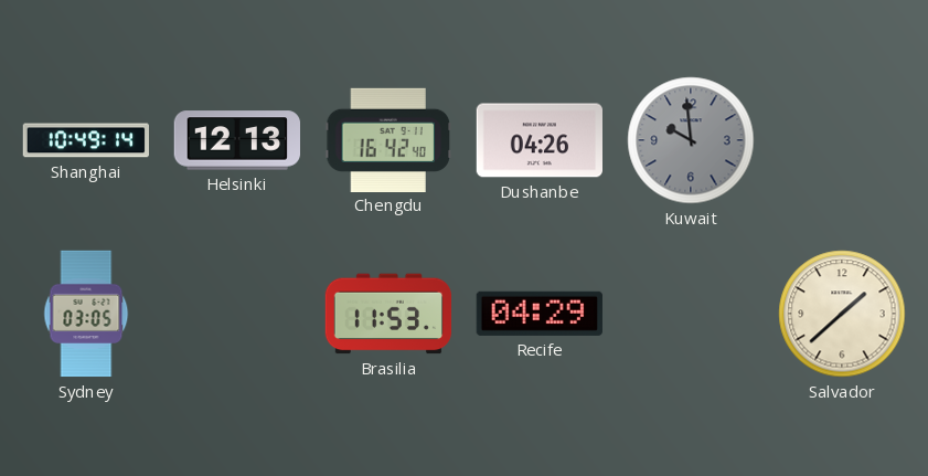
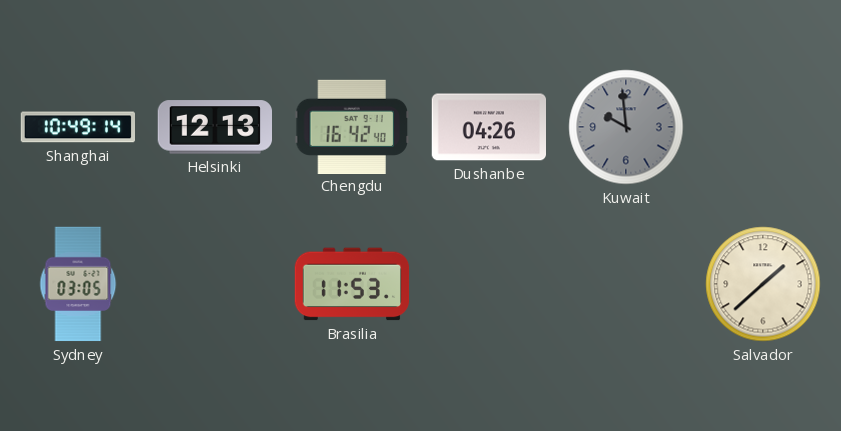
Recife: 04:29 -> none
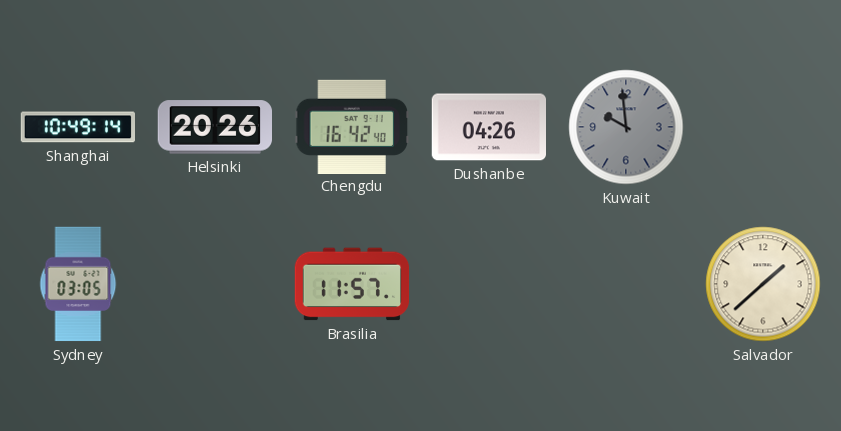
Helsinki: 12:13 -> 20:26
Brasilia: 11:53 -> 11:57
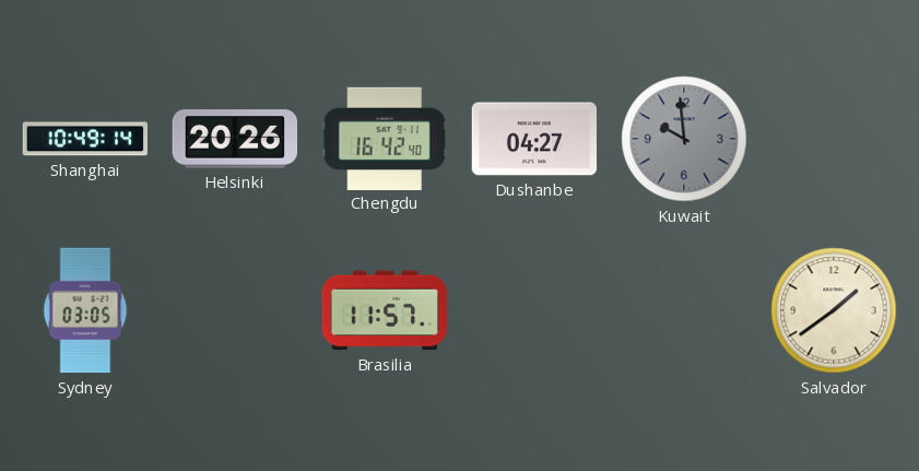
Dushanbe: 04:26 -> 04:27
Salvador: 1:38 -> 1:39
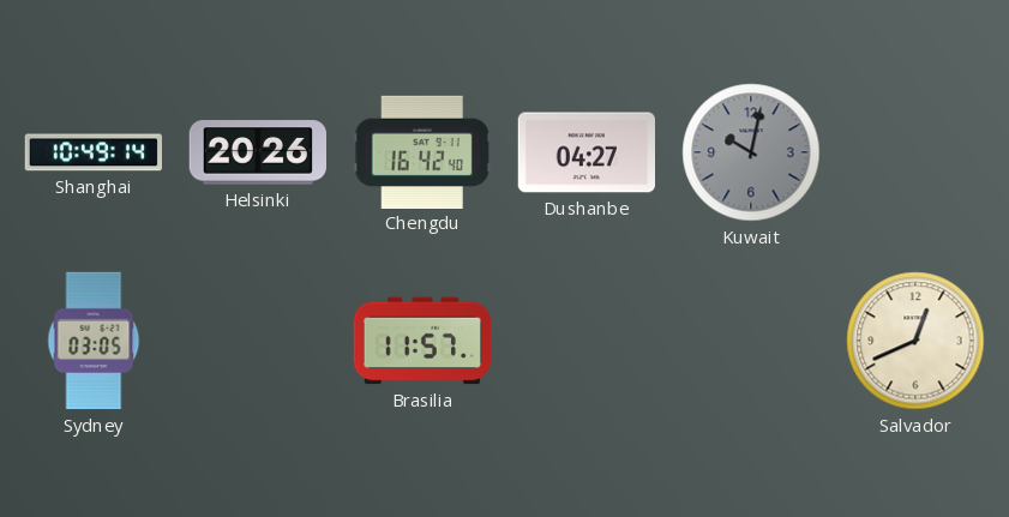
Kuwait: 9:59 -> 10:02
Salvador: 1:39 -> 12:41
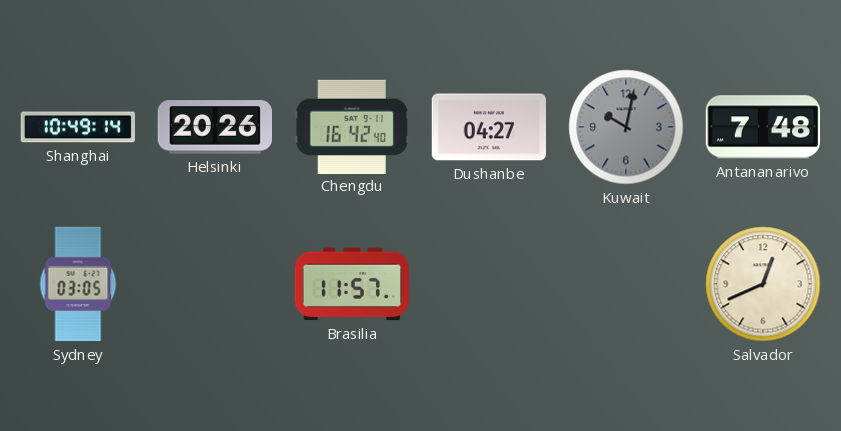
Antananarivo: none -> 7:48
